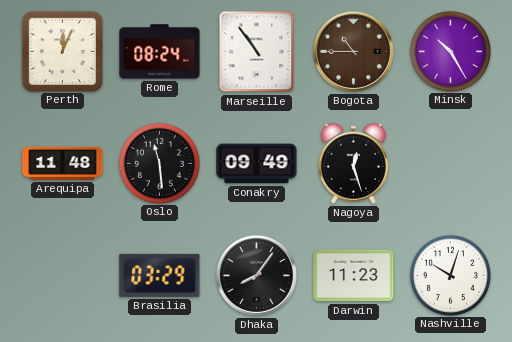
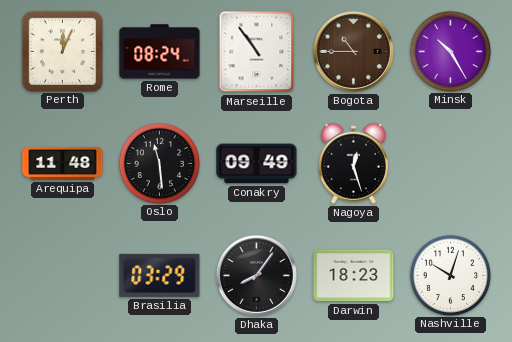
Darwin: 11:23 -> 18:23
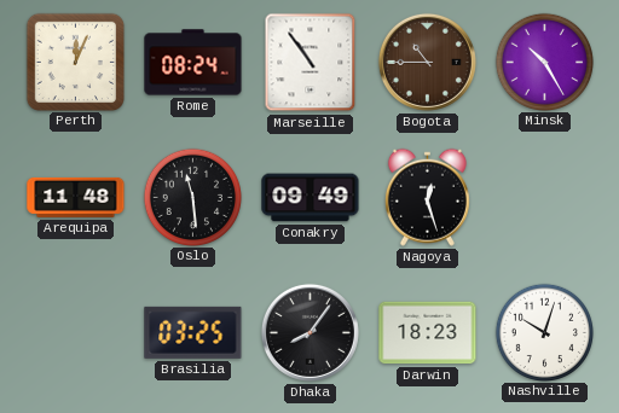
Brasilia: 03:29 -> 03:25
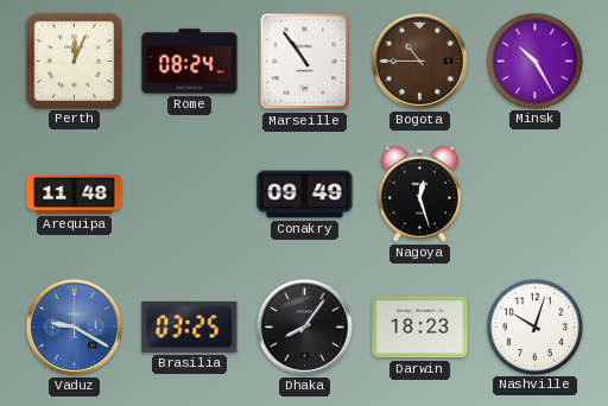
Oslo: 11:29 -> none
Vaduz: none -> 9:20
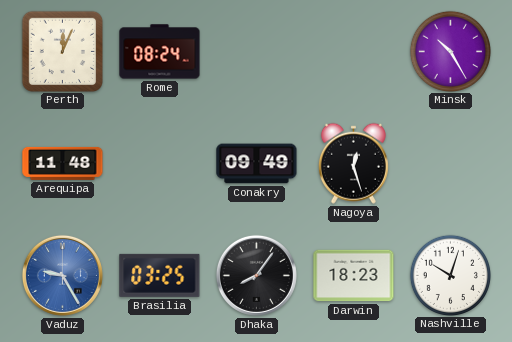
Marseille: 10:54 -> none
Bogota: 10:45 -> none
Vaduz: 9:20 -> 9:25
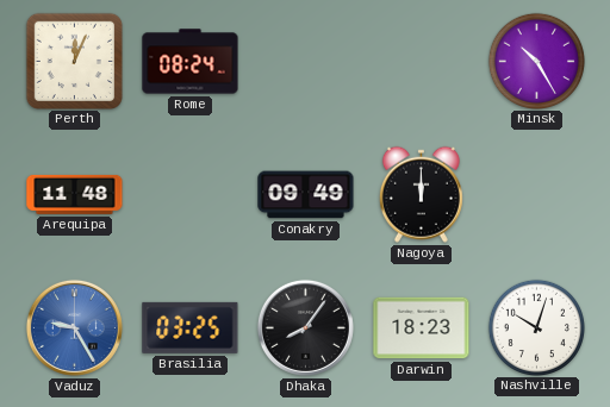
Nagoya: 12:27 -> 12:00
